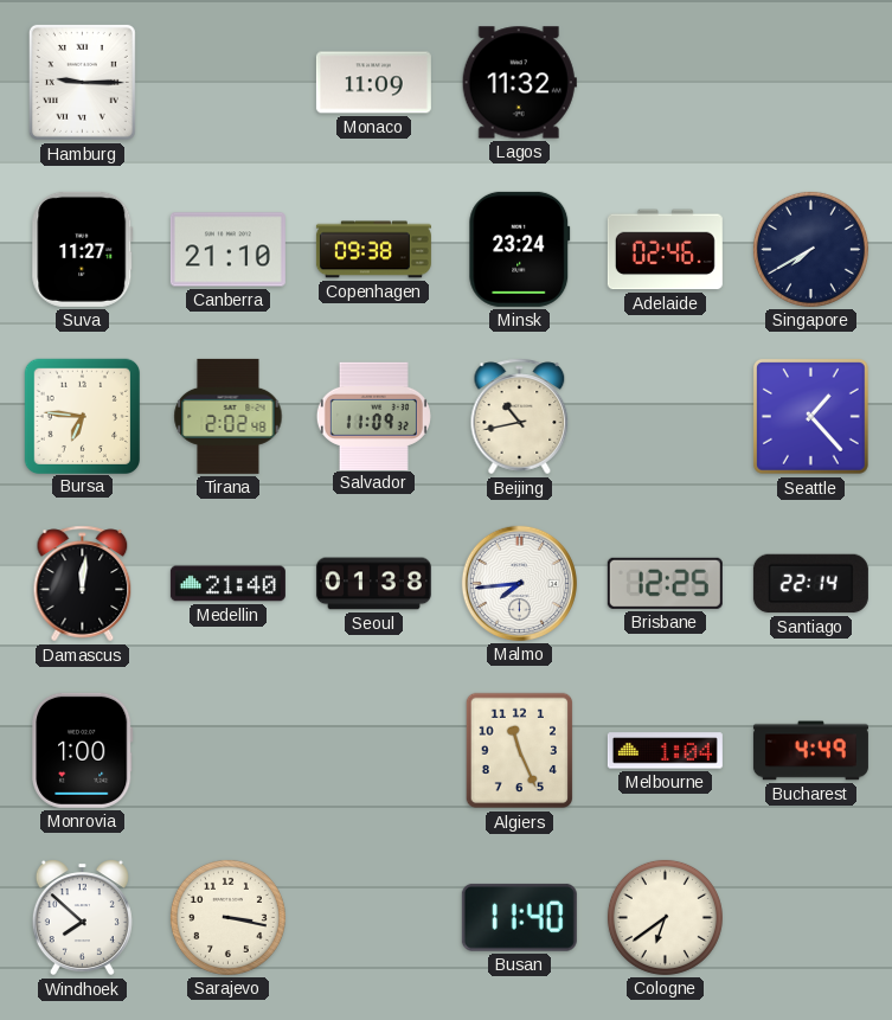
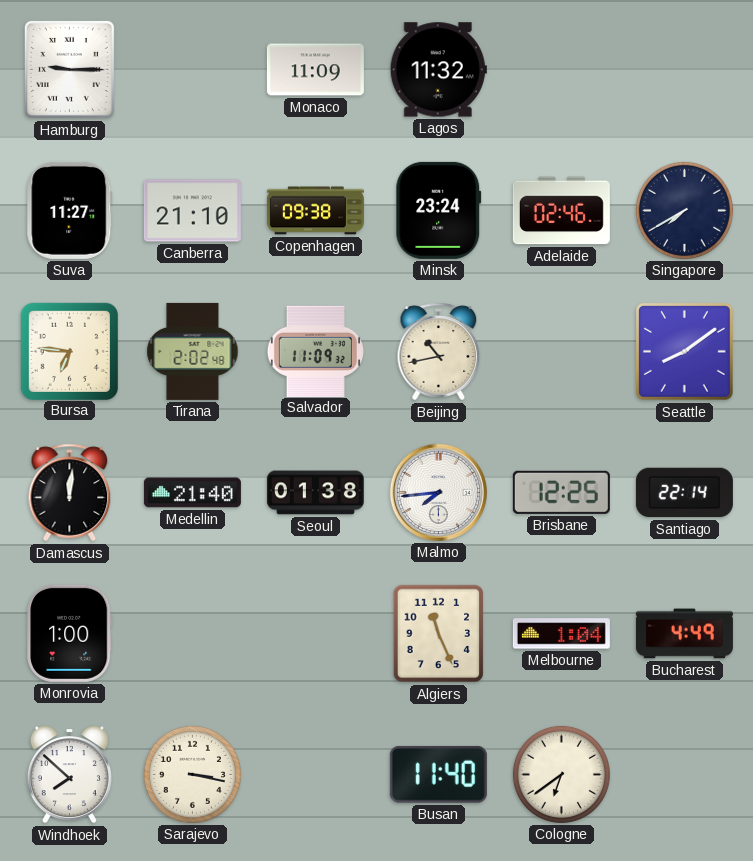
Seattle: 1:23 -> 8:09
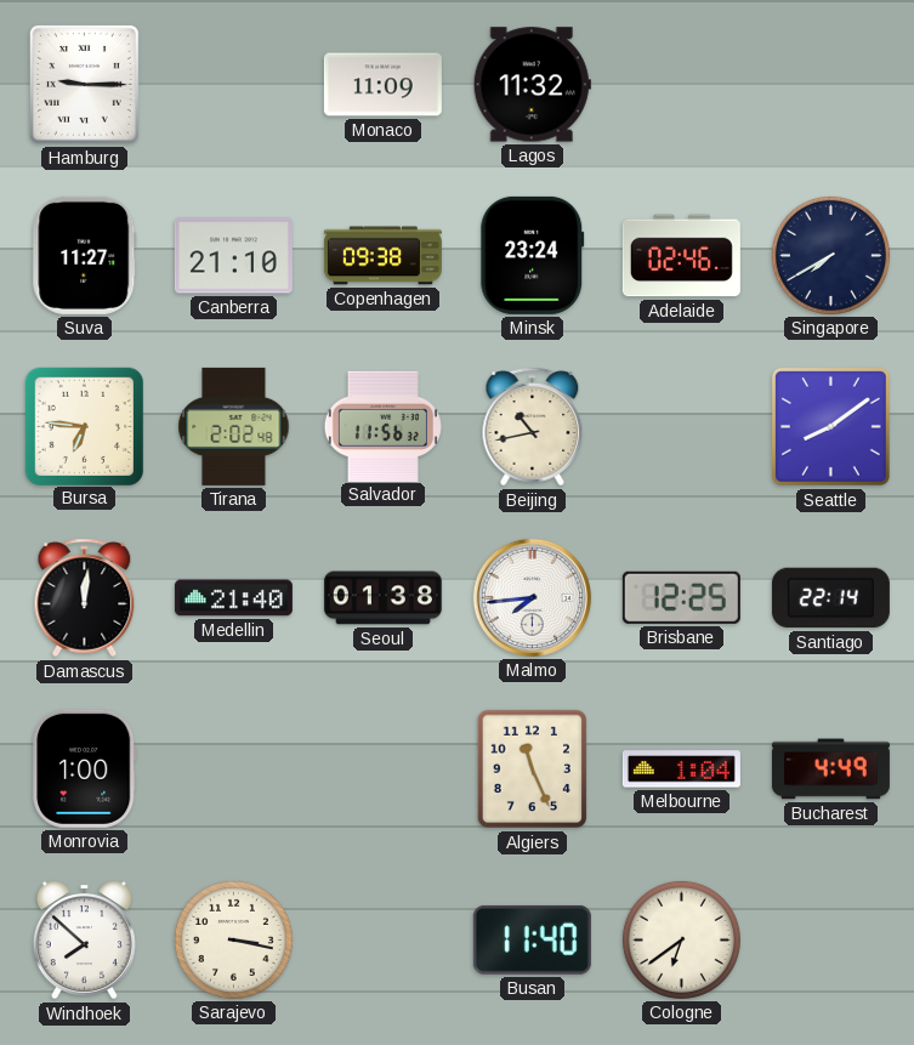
Salvador: 11:09 -> 11:56
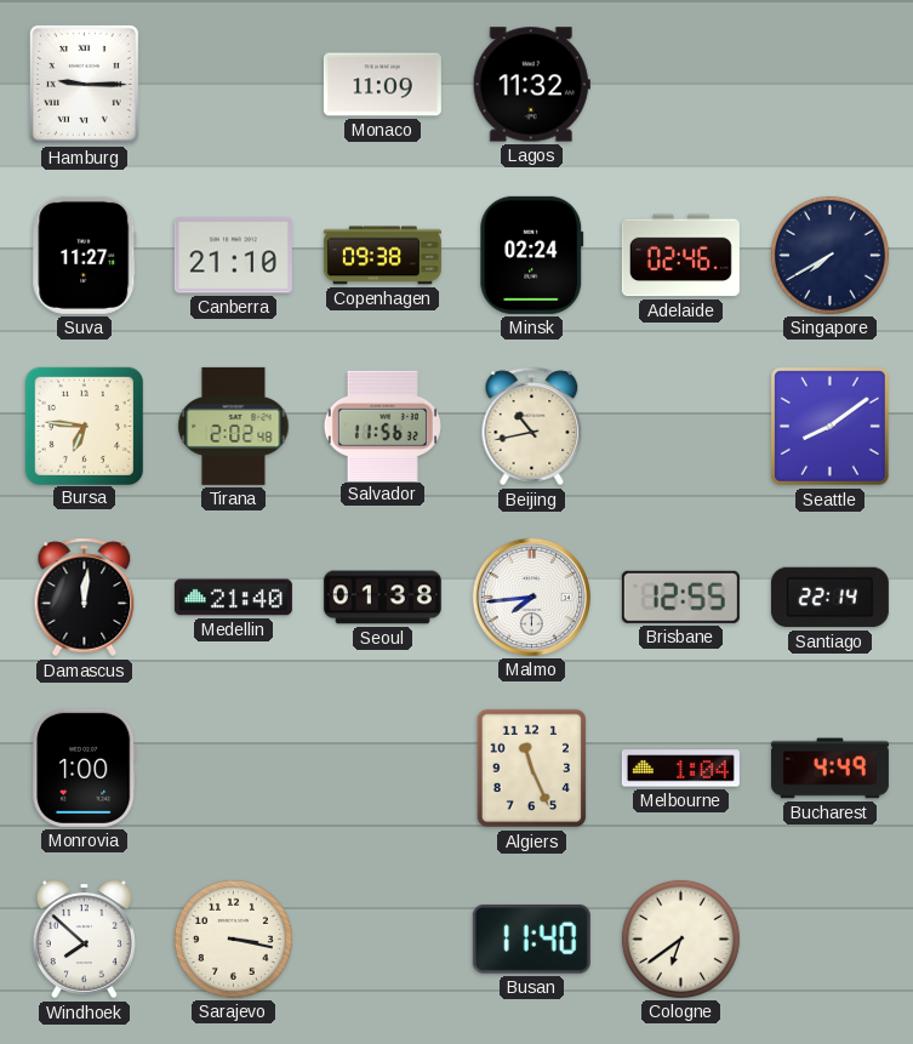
Minsk: 23:24 -> 02:24
Brisbane: 12:25 -> 12:55
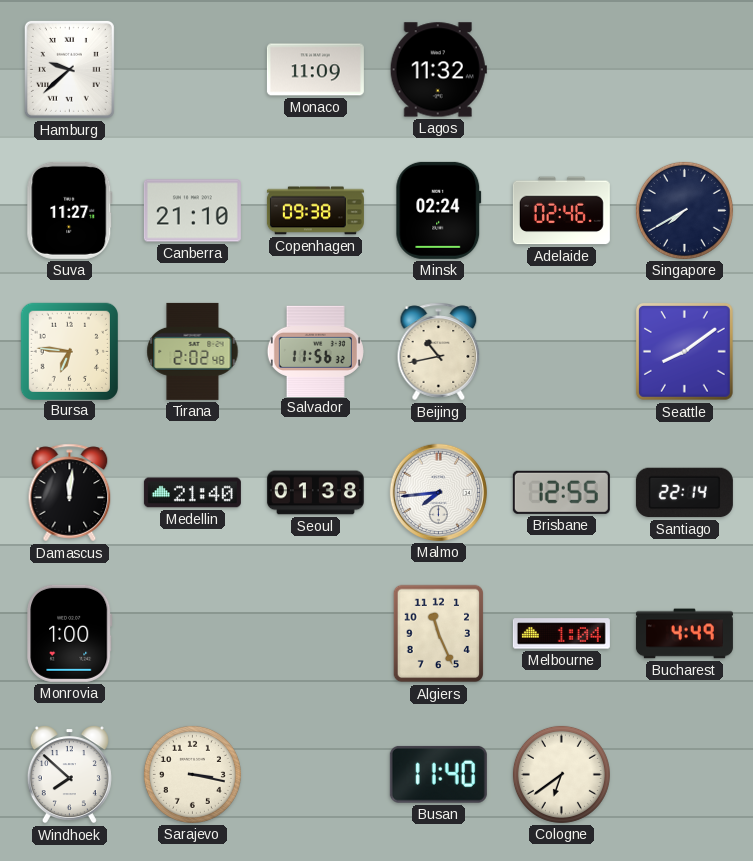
Hamburg: 9:15 -> 9:38
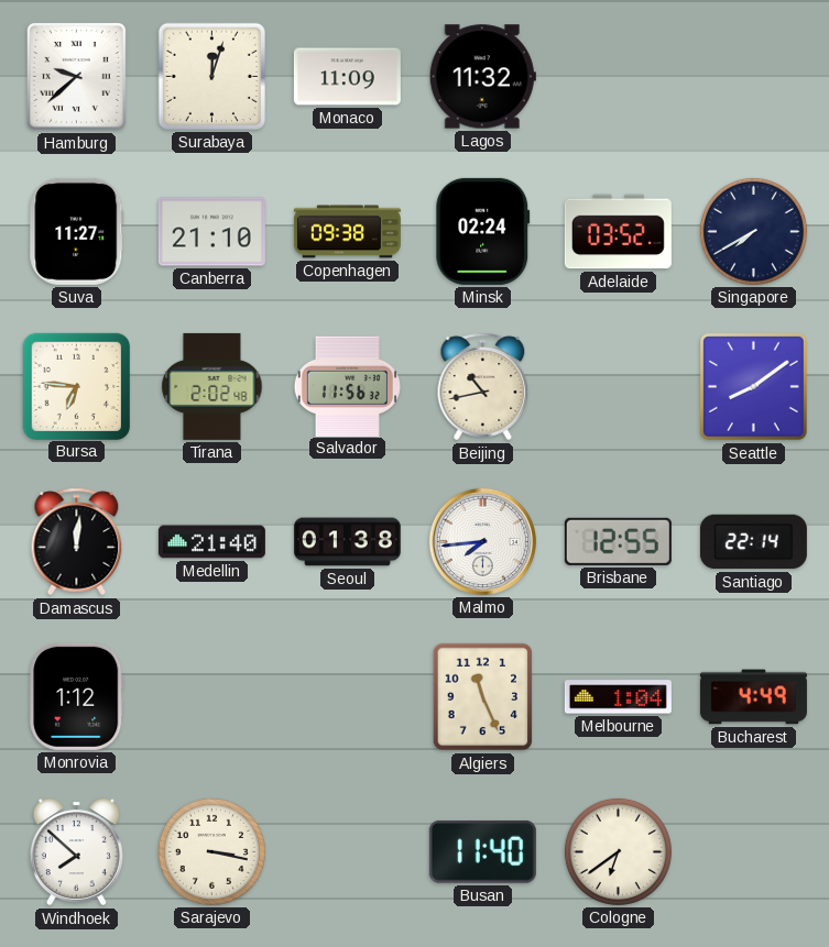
Surabaya: none -> 12:03
Adelaide: 02:46 -> 03:52
Monrovia: 1:00 -> 1:12
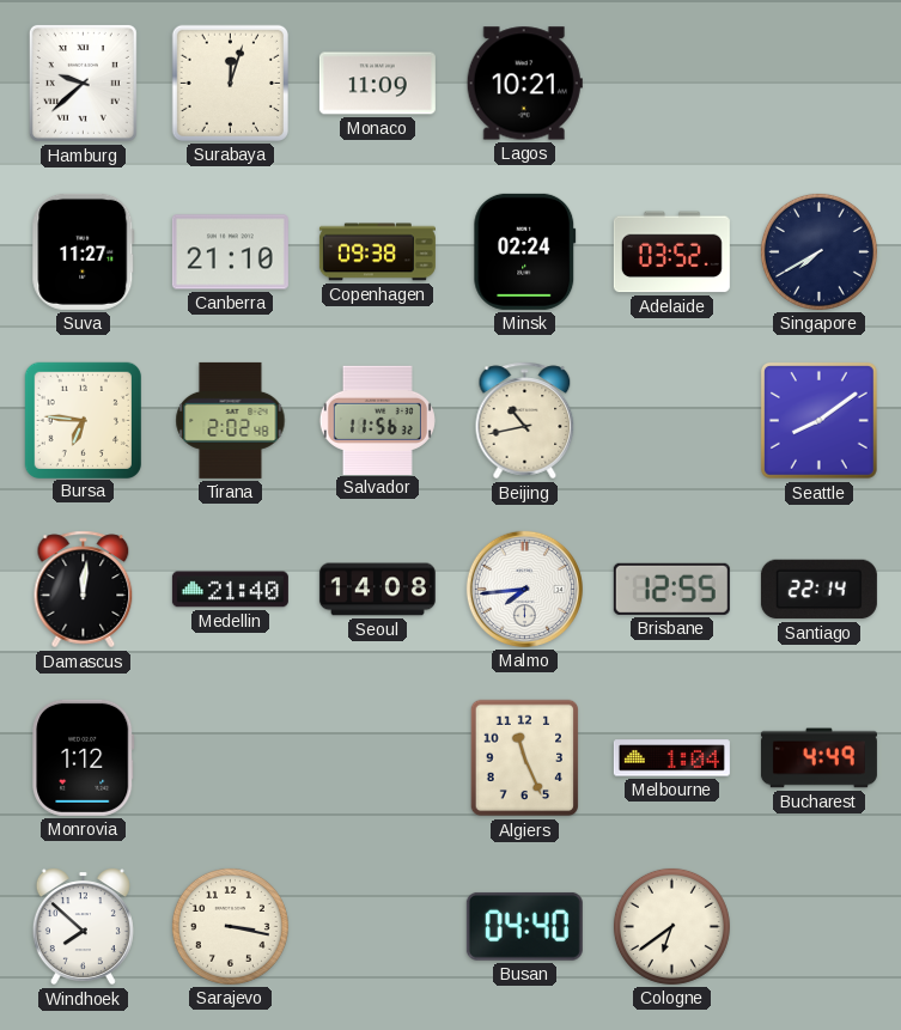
Lagos: 11:32 -> 10:21
Seoul: 01:38 -> 14:08
Busan: 11:40 -> 04:40
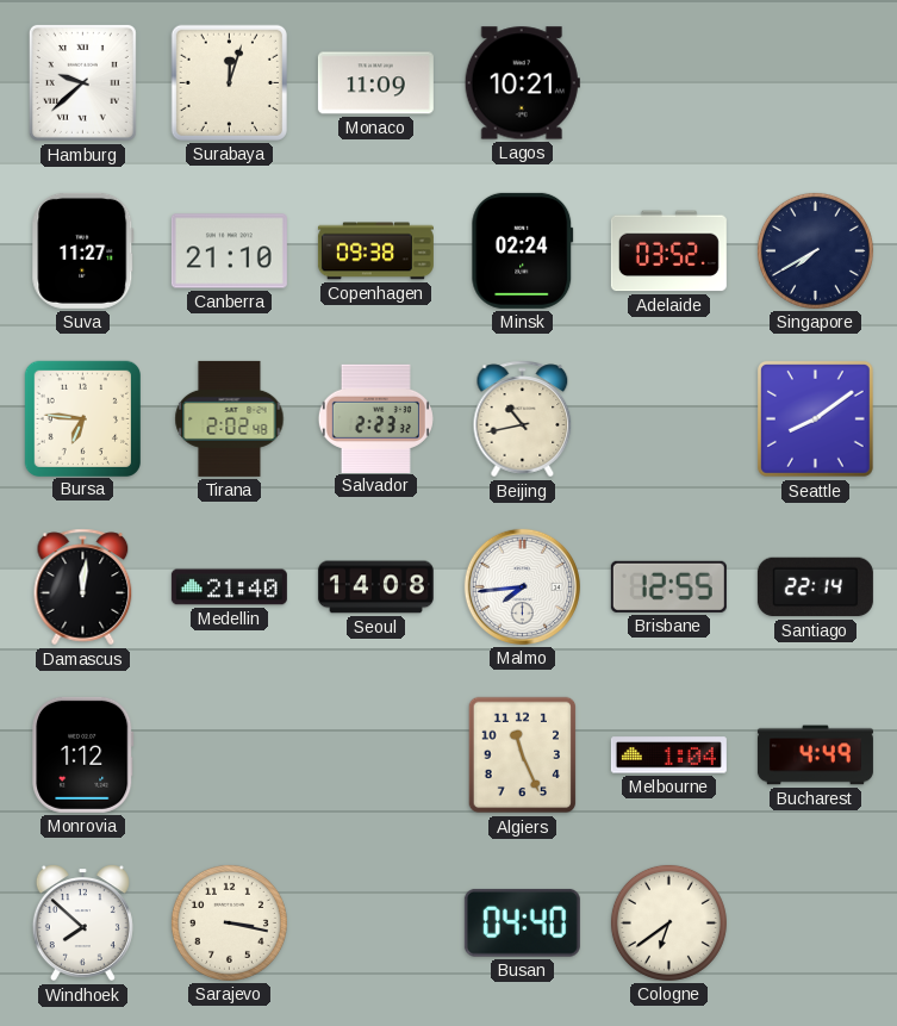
Salvador: 11:56 -> 2:23
